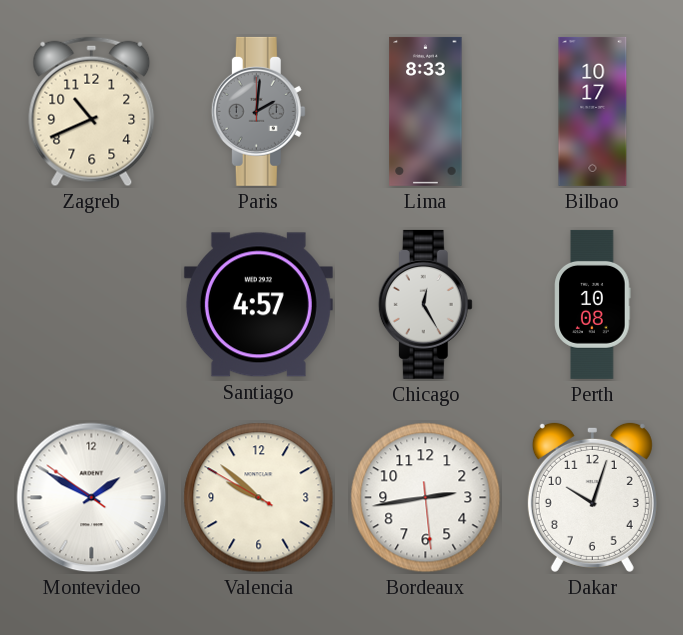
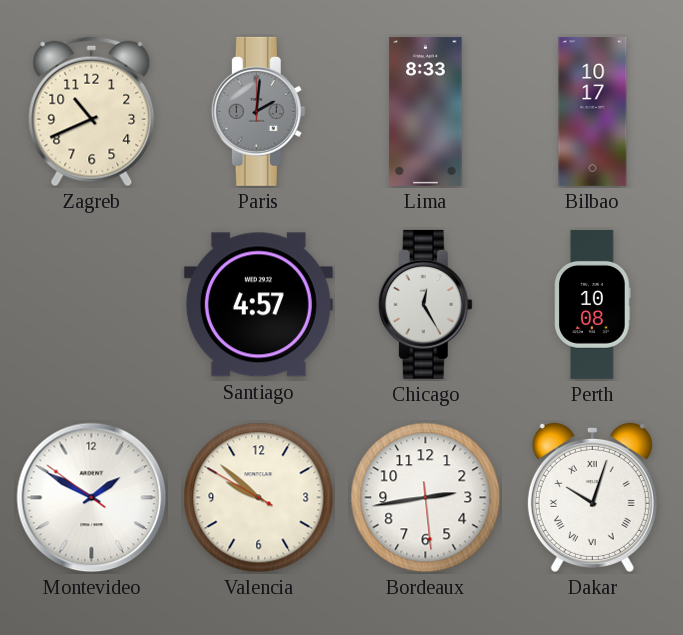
Dakar numerals: Arabic -> Roman
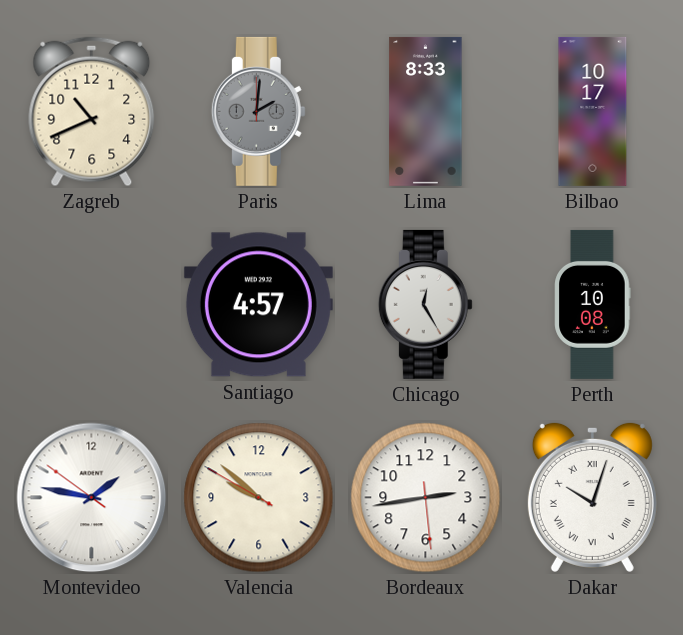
Montevideo: 1:49 -> 1:46
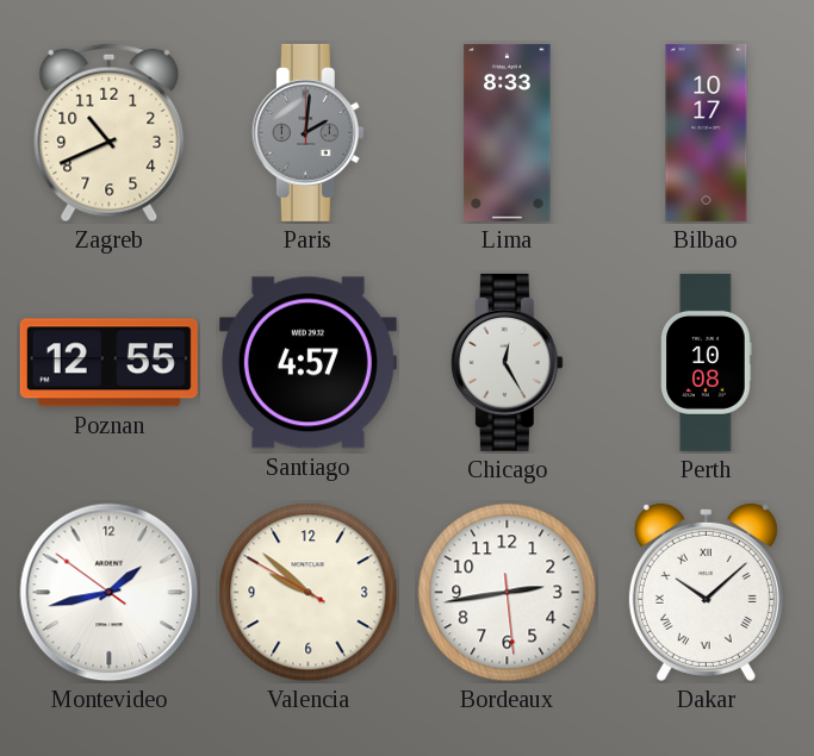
Poznan: none -> 12:55
Montevideo: 1:46 -> 1:42
Dakar: 10:03 -> 10:08
